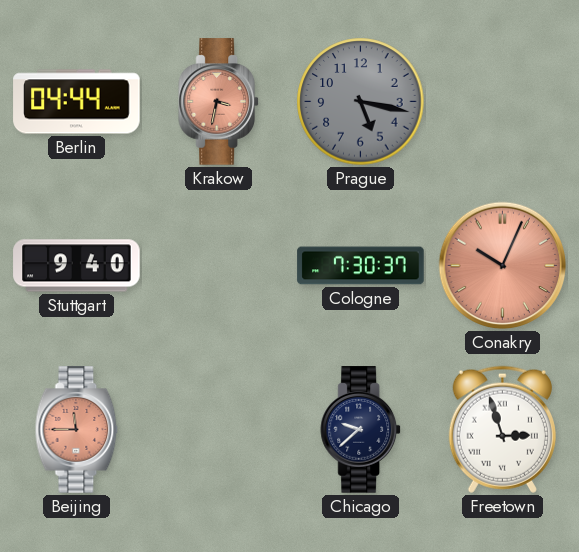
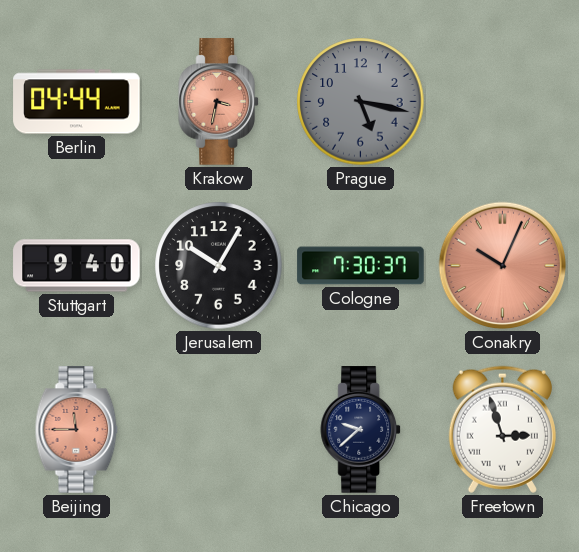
Jerusalem: none -> 10:05
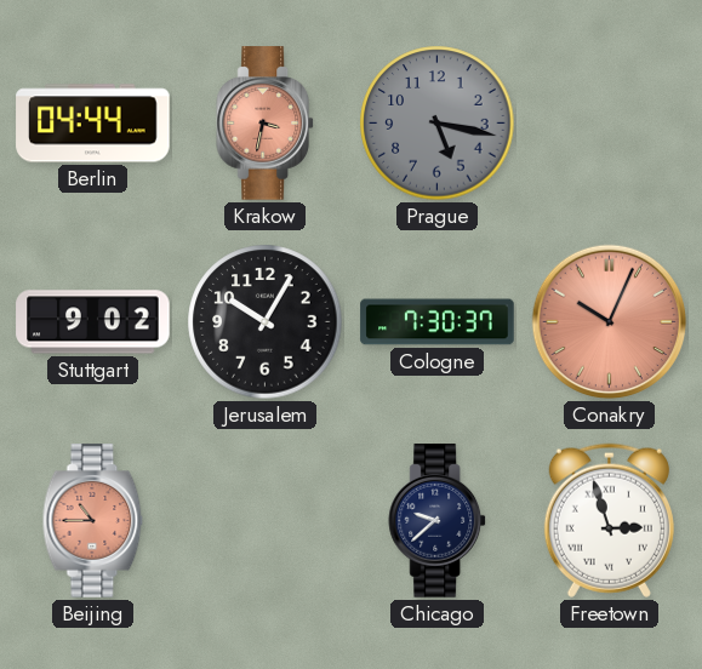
Stuttgart: 9:40 -> 9:02
Beijing: 11:45 -> 10:45
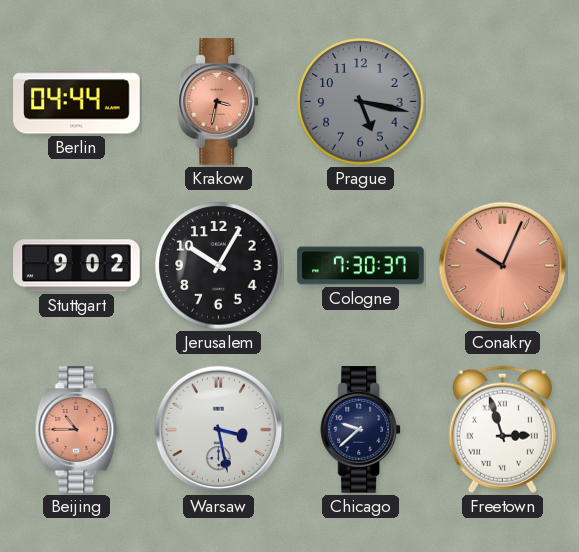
Warsaw: none -> 3:28
